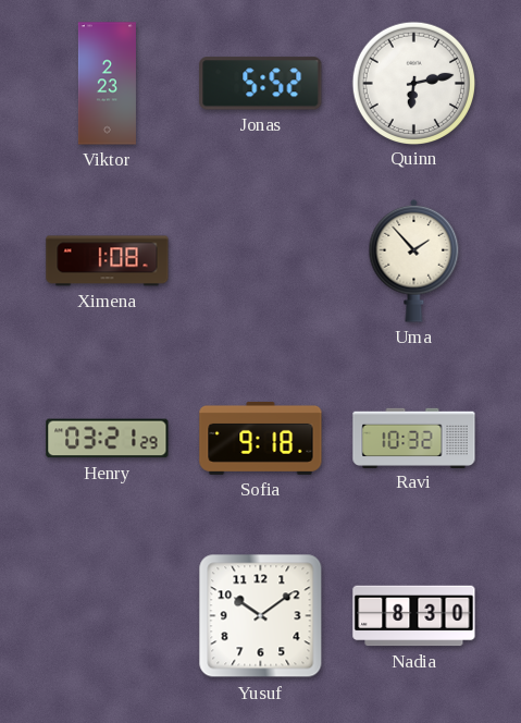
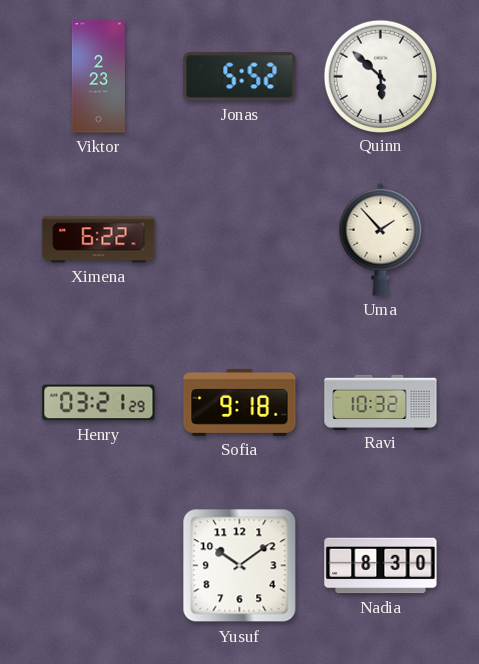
Quinn: 6:13 -> 5:52
Ximena: 1:08 -> 6:22
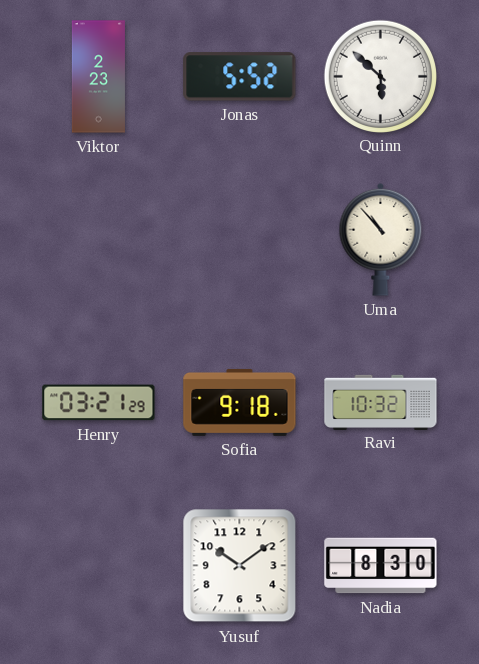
Ximena: 6:22 -> none
Uma: 1:53 -> 10:53
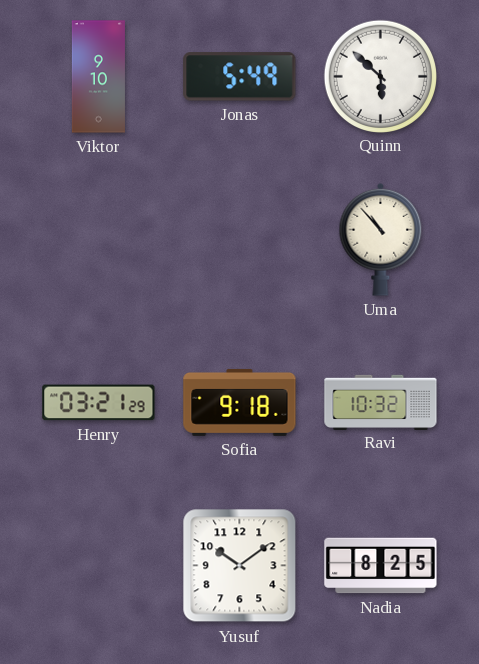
Viktor: 2:23 -> 9:10
Jonas: 5:52 -> 5:49
Nadia: 8:30 -> 8:25
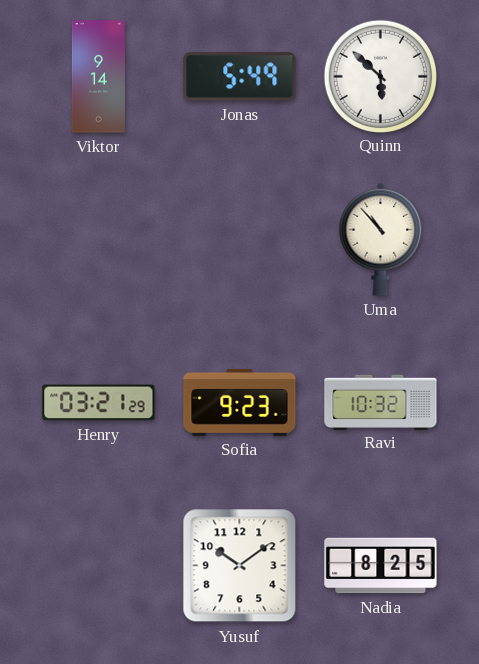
Viktor: 9:10 -> 9:14
Sofia: 9:18 -> 9:23
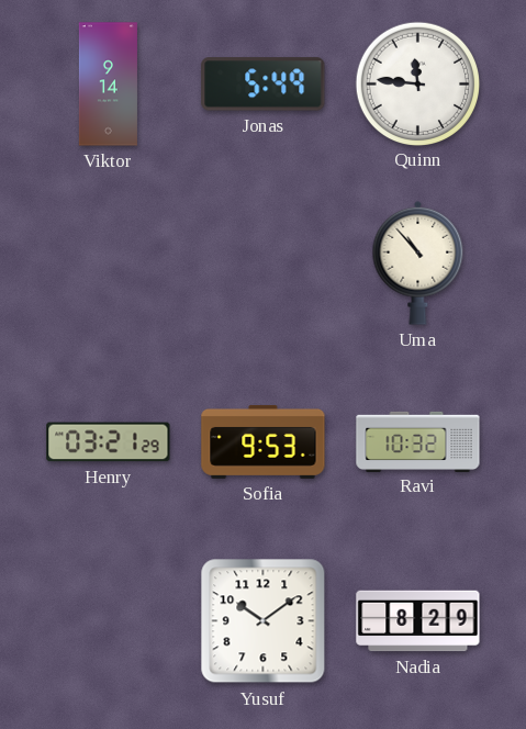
Quinn: 5:52 -> 11:46
Sofia: 9:23 -> 9:53
Nadia: 8:25 -> 8:29
